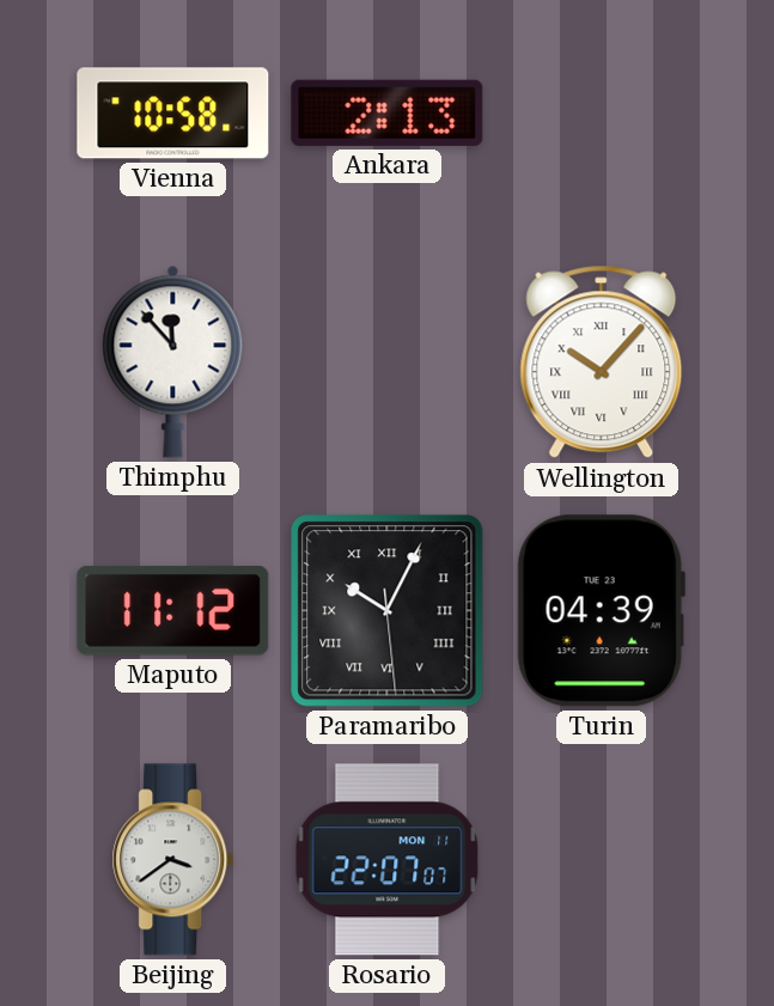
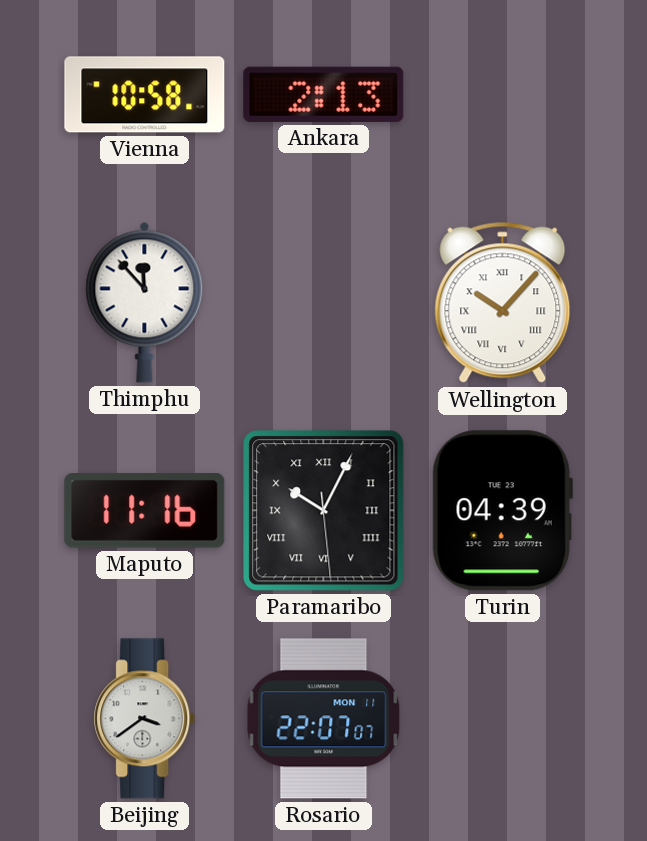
Maputo: 11:12 -> 11:16
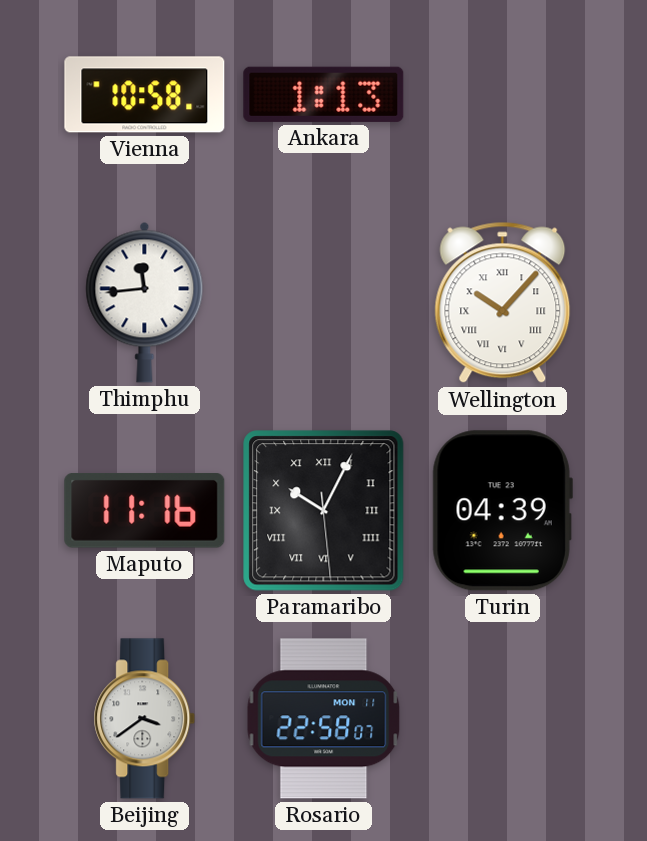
Ankara: 2:13 -> 1:13
Thimphu: 11:53 -> 11:44
Rosario: 22:07 -> 22:58
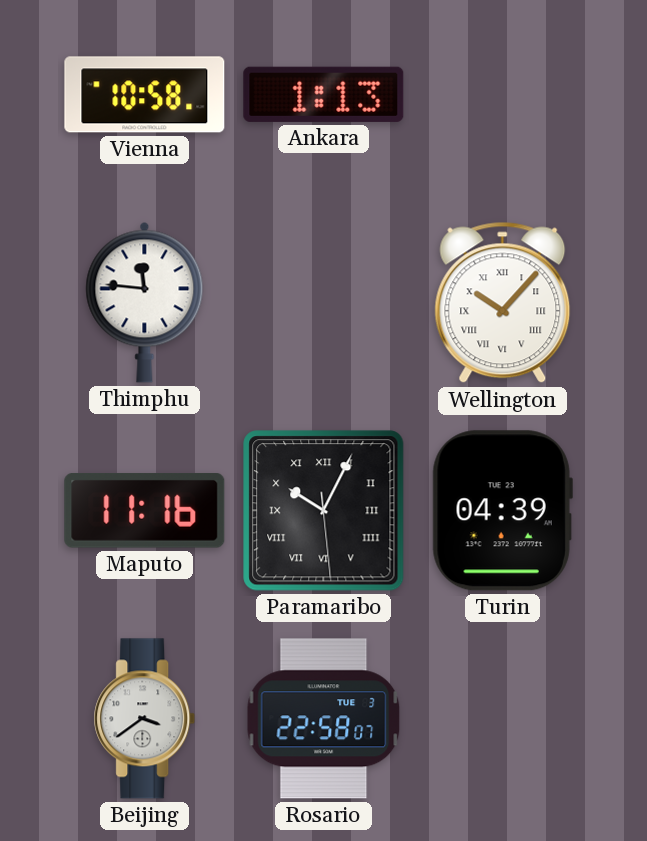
Thimphu: 11:44 -> 11:46
Rosario date: MON 11 -> TUE 3
